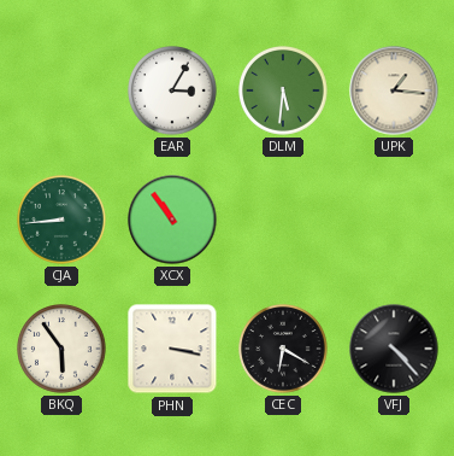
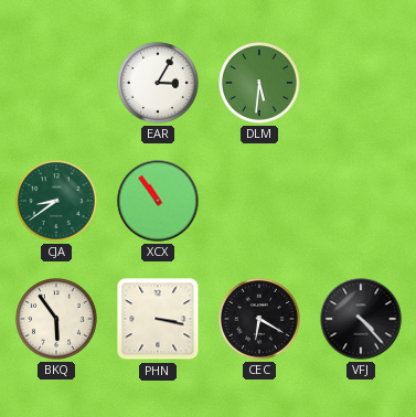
UPK: 1:16 -> none
CJA: 8:44 -> 8:39
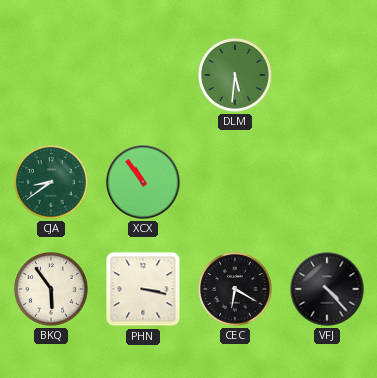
EAR: 3:05 -> none
